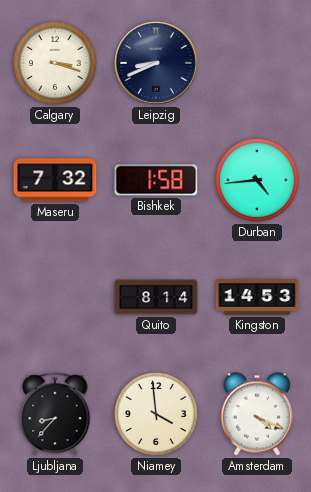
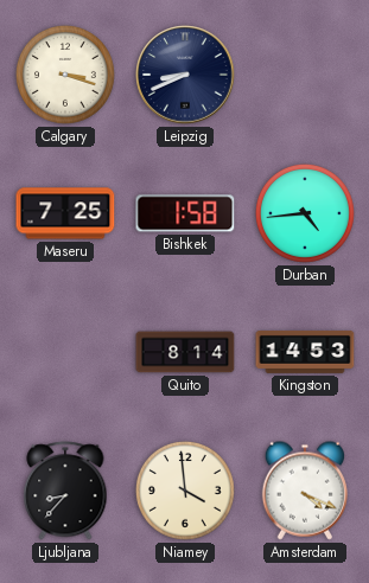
Maseru: 7:32 -> 7:25
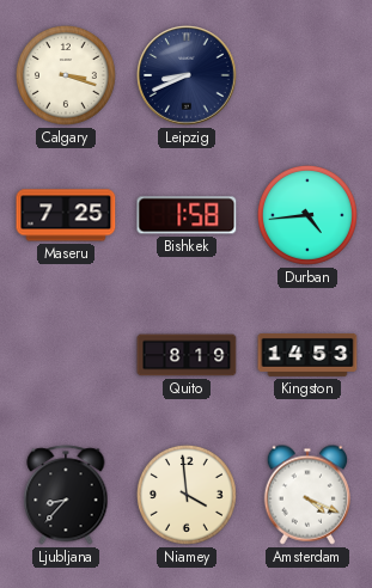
Quito: 8:14 -> 8:19
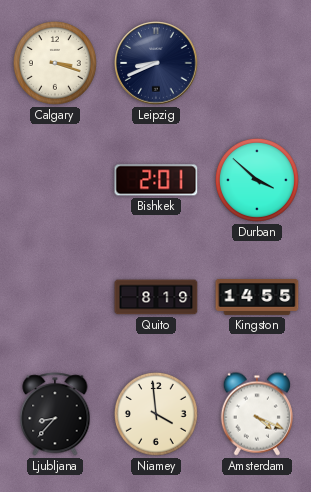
Maseru: 7:25 -> none
Bishkek: 1:58 -> 2:01
Durban: 4:44 -> 3:52
Kingston: 14:53 -> 14:55
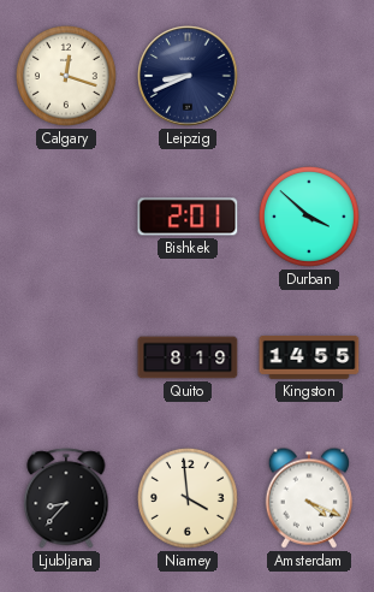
Calgary: 3:18 -> 12:18
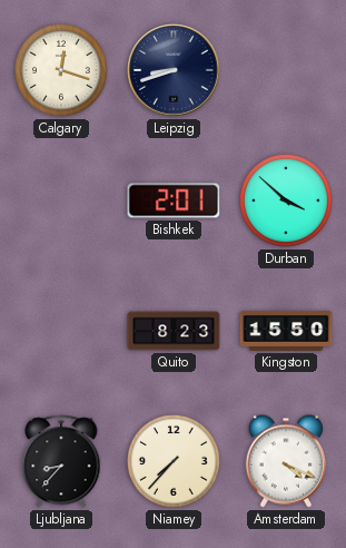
Leipzig: 8:41 -> 8:42
Quito: 8:19 -> 8:23
Kingston: 14:55 -> 15:50
Niamey: 3:59 -> 7:37
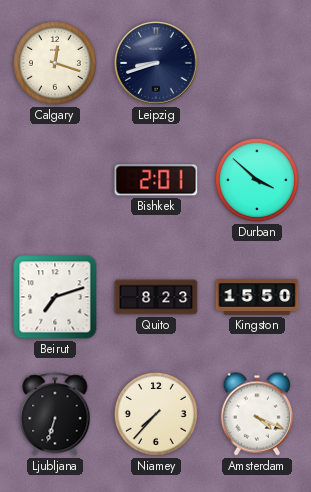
Beirut: none -> 7:12
Ljubljana: 8:37 -> 6:33
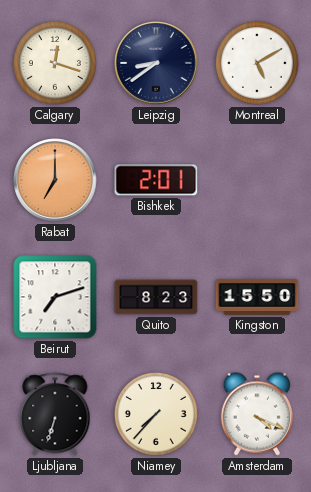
Leipzig: 8:42 -> 8:39
Montreal: none -> 5:10
Rabat: none -> 7:00
Durban: 3:52 -> none
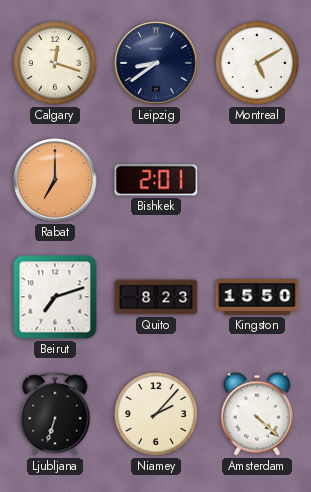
Niamey: 7:37 -> 2:07
Amsterdam: 4:19 -> 4:22
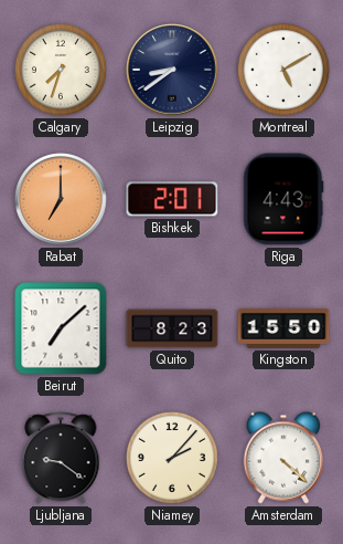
Calgary: 12:18 -> 7:33
Riga: none -> 4:43
Beirut: 7:12 -> 7:08
Ljubljana: 6:33 -> 9:21
